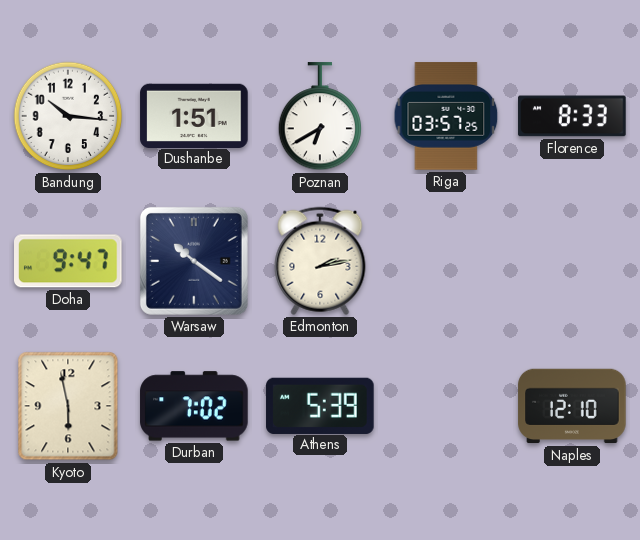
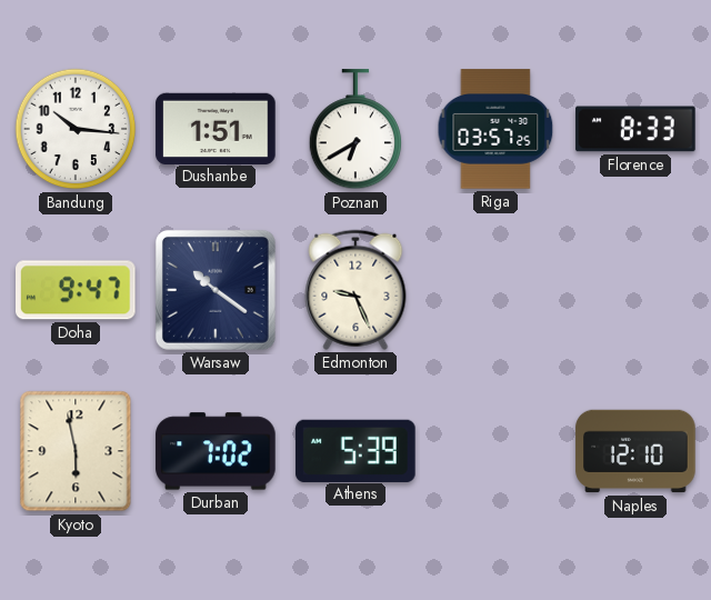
Edmonton: 2:13 -> 9:26
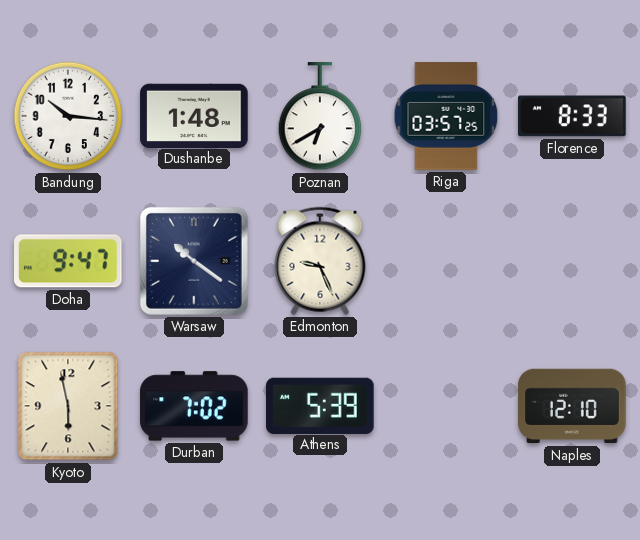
Dushanbe: 1:51 -> 1:48
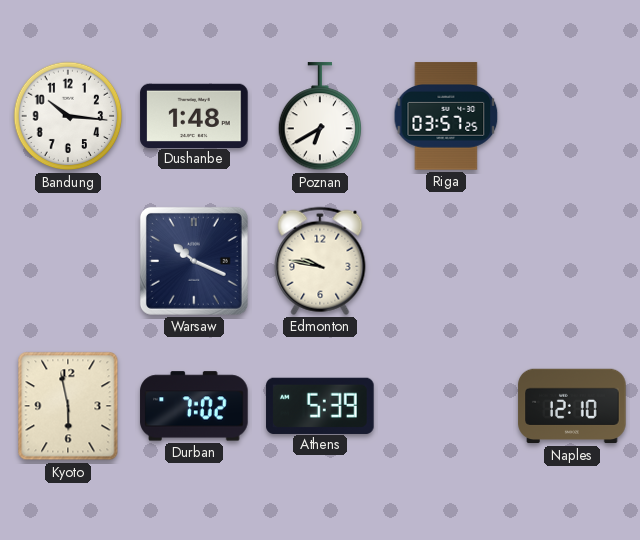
Florence: 8:33 -> none
Doha: 9:47 -> none
Warsaw: 10:21 -> 10:19
Edmonton: 9:26 -> 9:47
